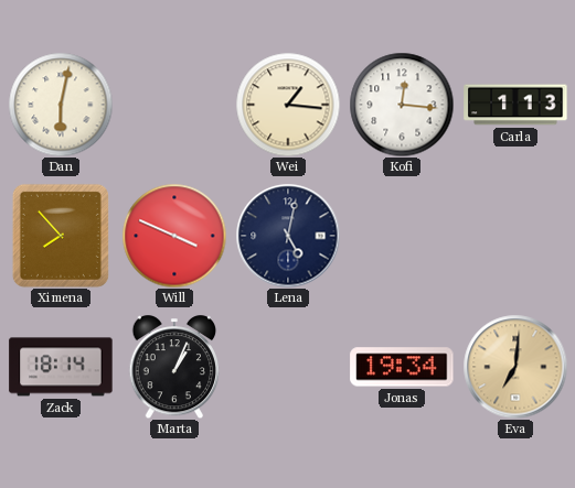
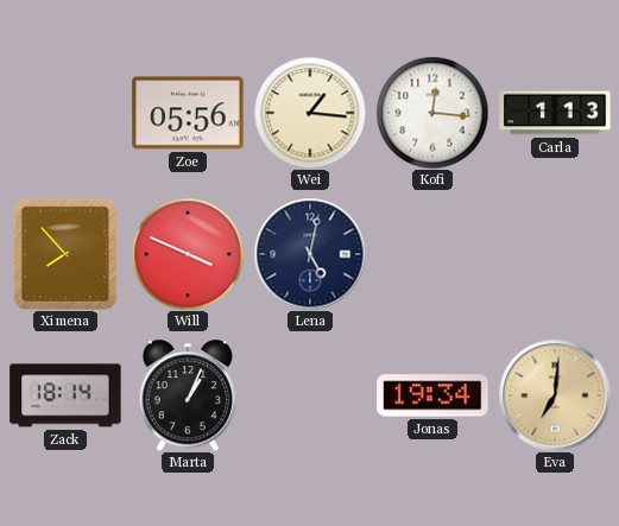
Dan: 6:02 -> none
Zoe: none -> 05:56
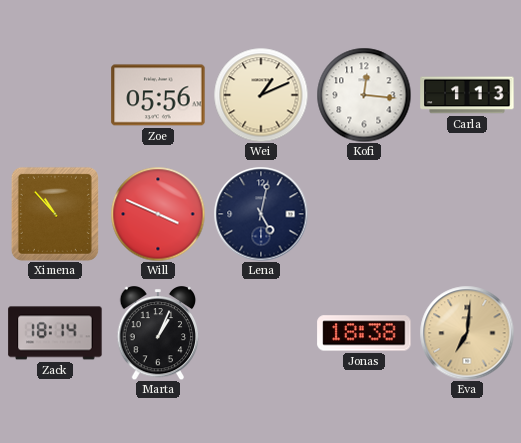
Wei: 1:16 -> 1:11
Ximena: 7:53 -> 10:53
Jonas: 19:34 -> 18:38
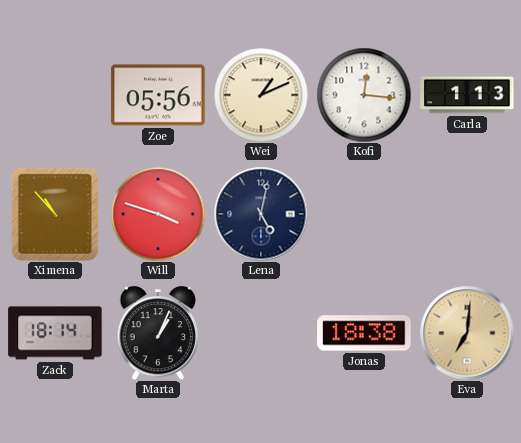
Will: 3:49 -> 3:48
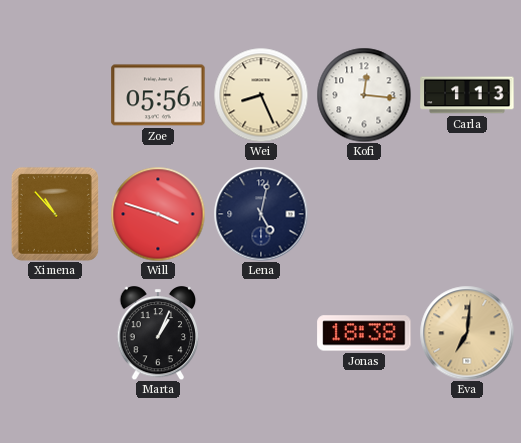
Wei: 1:11 -> 8:26
Zack: 18:14 -> none
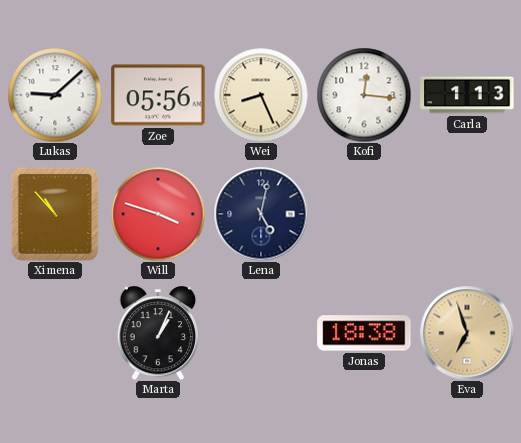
Lukas: none -> 9:08
Eva: 7:01 -> 6:57
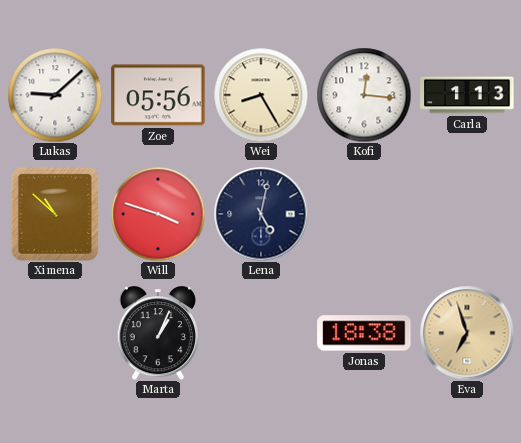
Wei: 8:26 -> 8:25
Ximena: 10:53 -> 10:52
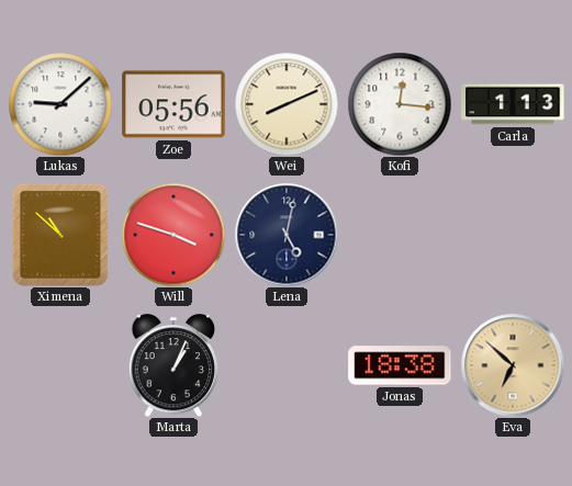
Wei: 8:25 -> 8:11
Eva: 6:57 -> 6:52
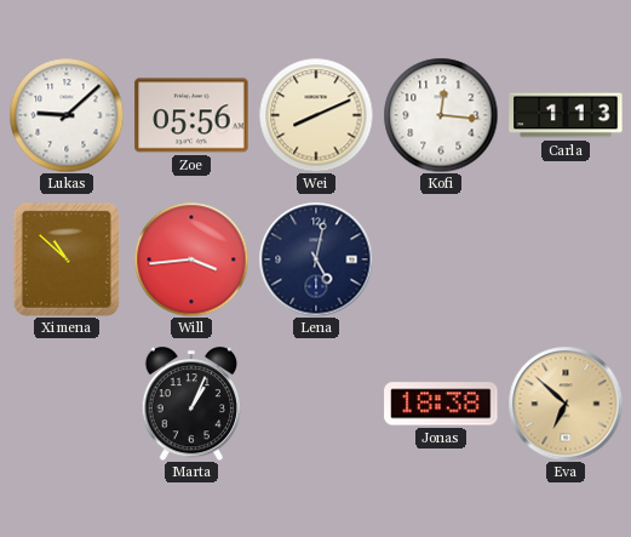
Will: 3:48 -> 3:44
